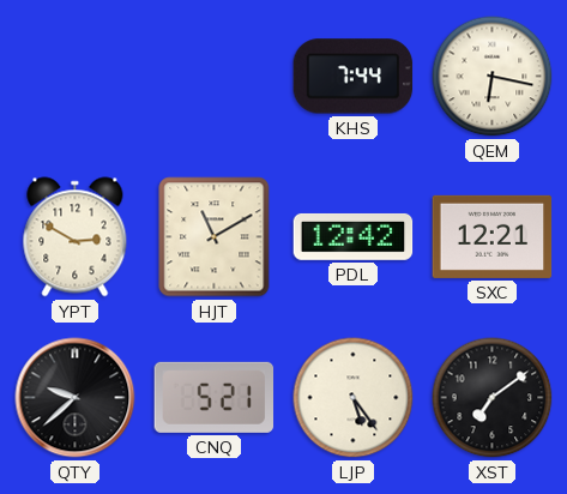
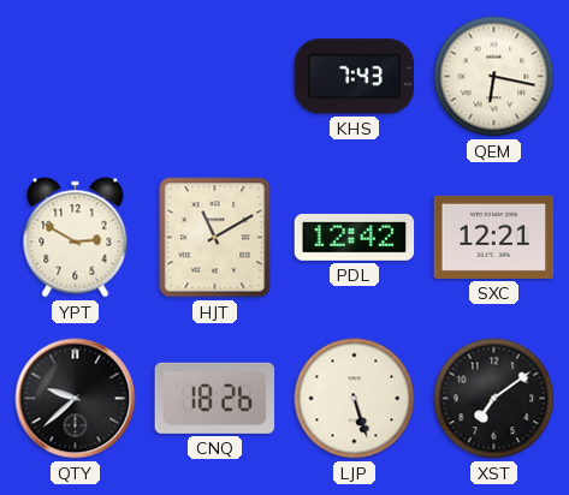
KHS: 7:44 -> 7:43
CNQ: 5:21 -> 18:26
LJP: 5:24 -> 5:27
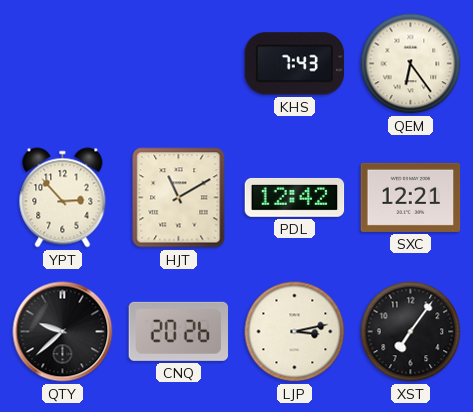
QEM: 6:17 -> 6:24
YPT: 2:50 -> 2:53
CNQ: 18:26 -> 20:26
LJP: 5:27 -> 3:13
XST: 7:09 -> 7:06
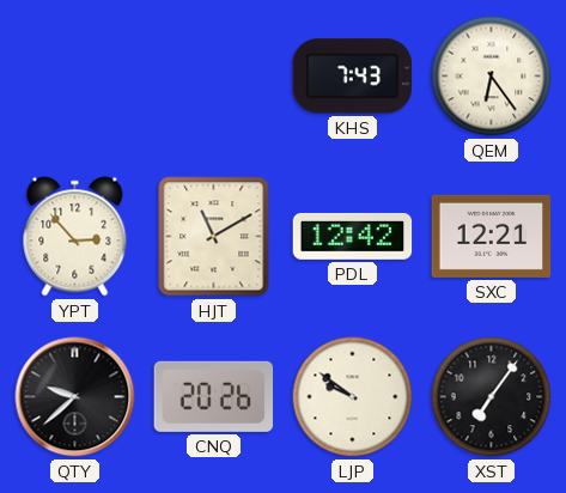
LJP: 3:13 -> 9:51
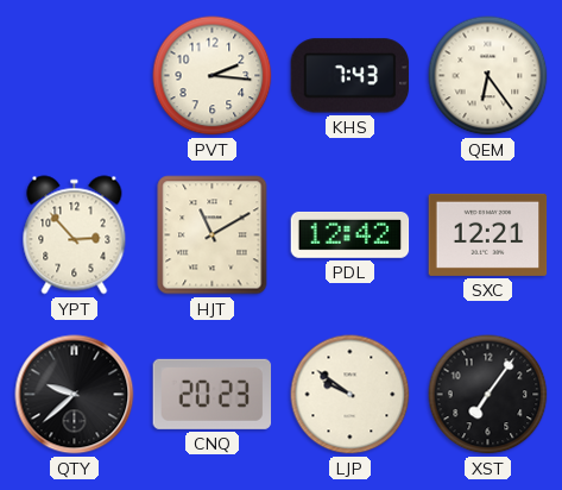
PVT: none -> 2:16
CNQ: 20:26 -> 20:23
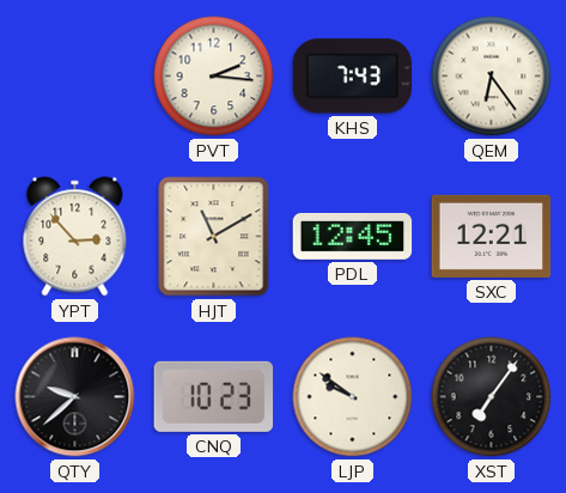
PDL: 12:42 -> 12:45
CNQ: 20:23 -> 10:23
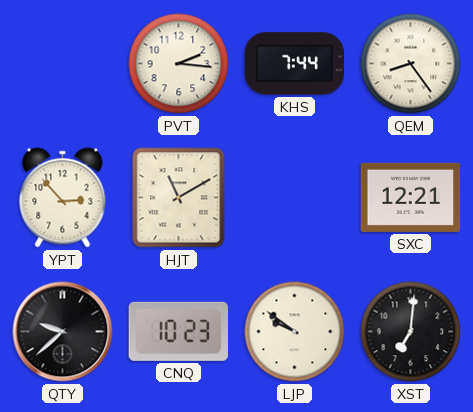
KHS: 7:43 -> 7:44
QEM: 6:24 -> 8:24
PDL: 12:45 -> none
XST: 7:06 -> 7:01
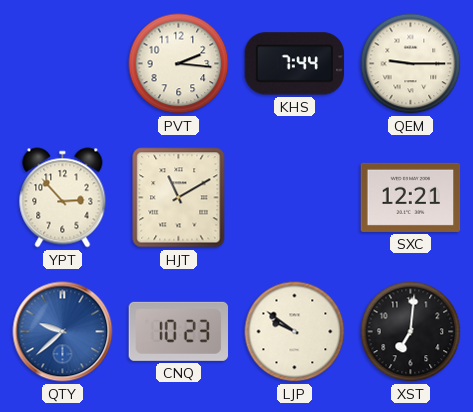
QEM: 8:24 -> 9:15
QTY dial: black -> blue
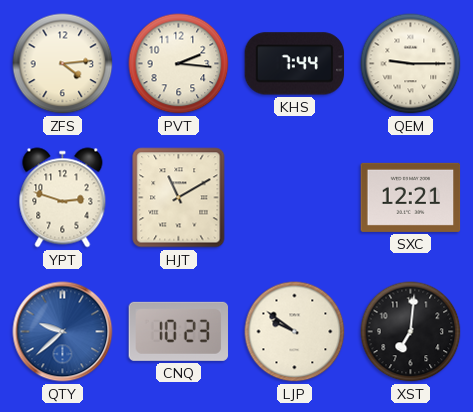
ZFS: none -> 4:14
YPT: 2:53 -> 2:48
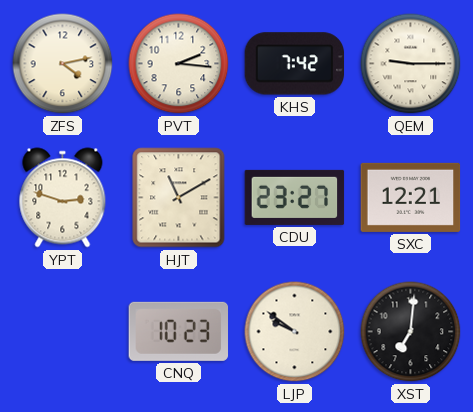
ZFS: 4:14 -> 4:13
KHS: 7:44 -> 7:42
CDU: none -> 23:27
QTY: 9:38 -> none
